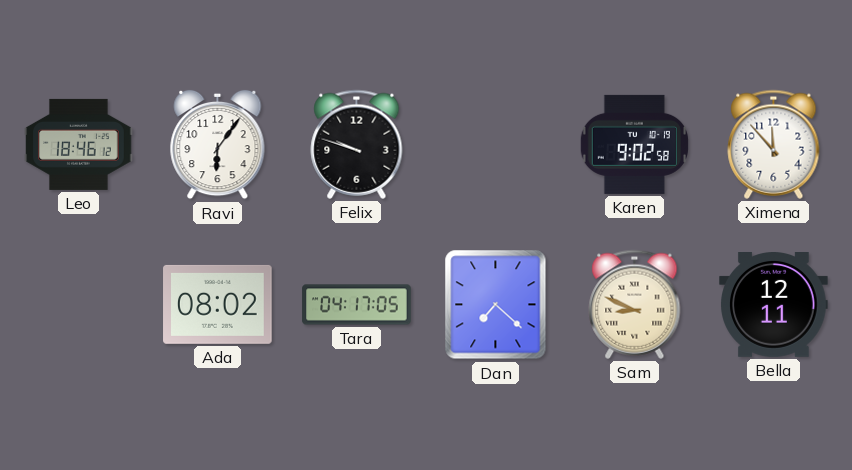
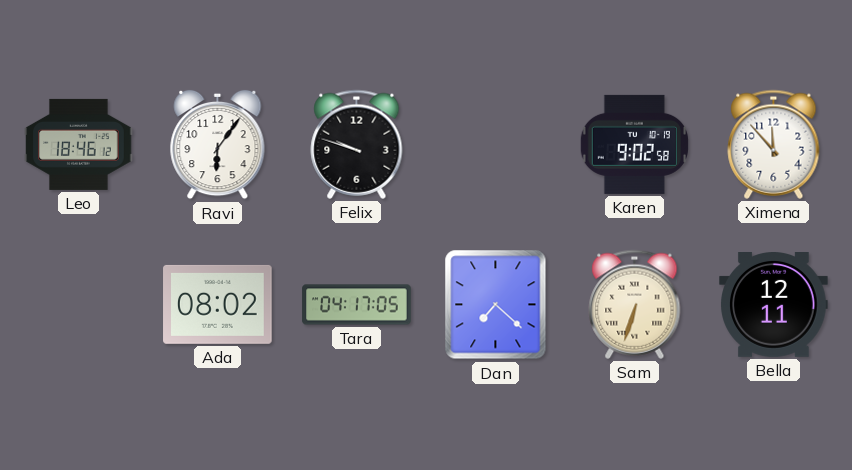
Sam: 8:49 -> 6:33
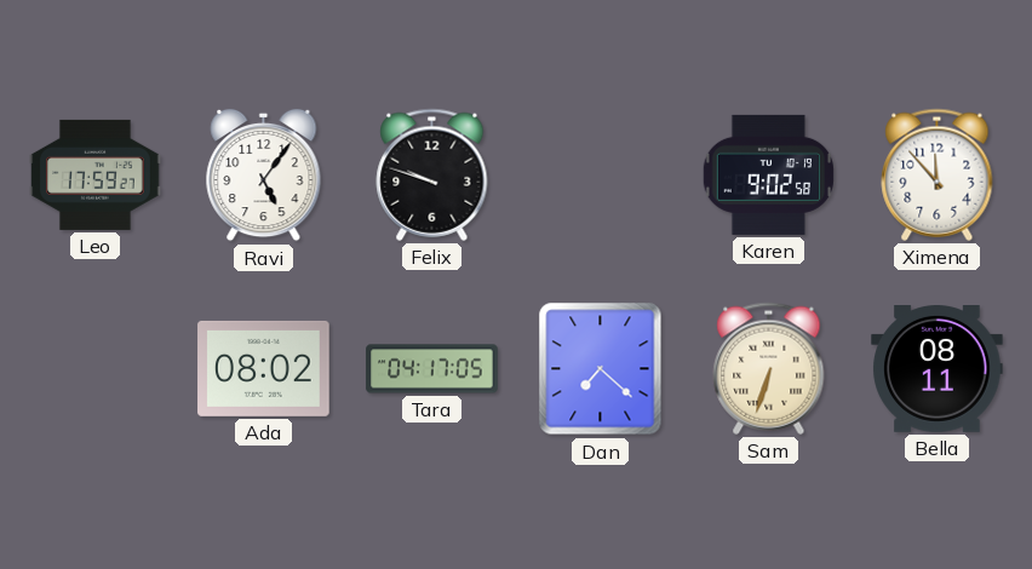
Leo: 18:46 -> 17:59
Ravi: 6:06 -> 5:06
Bella: 12:11 -> 08:11
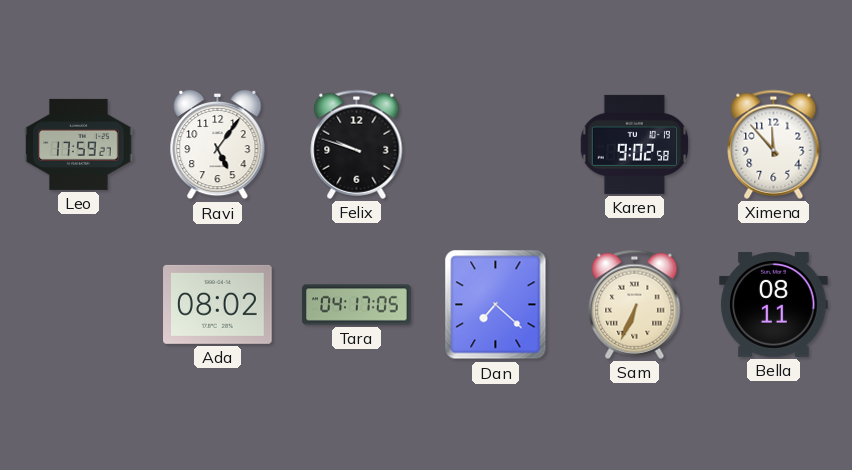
Sam: 6:33 -> 6:34
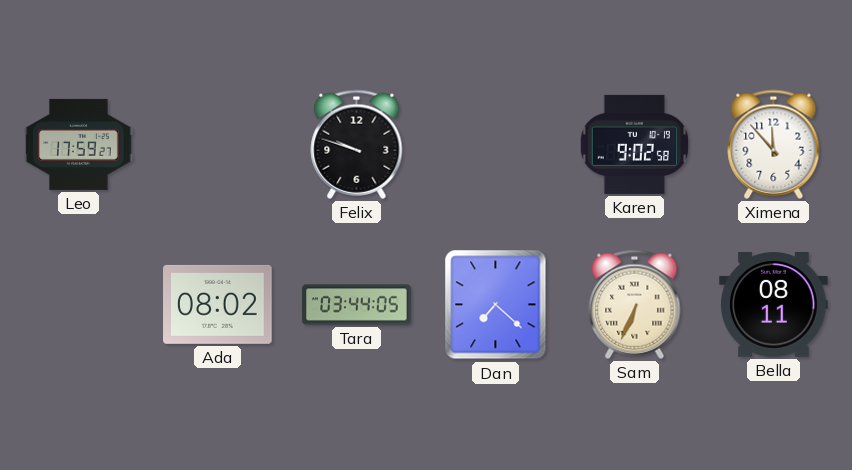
Ravi: 5:06 -> none
Tara: 04:17 -> 03:44
